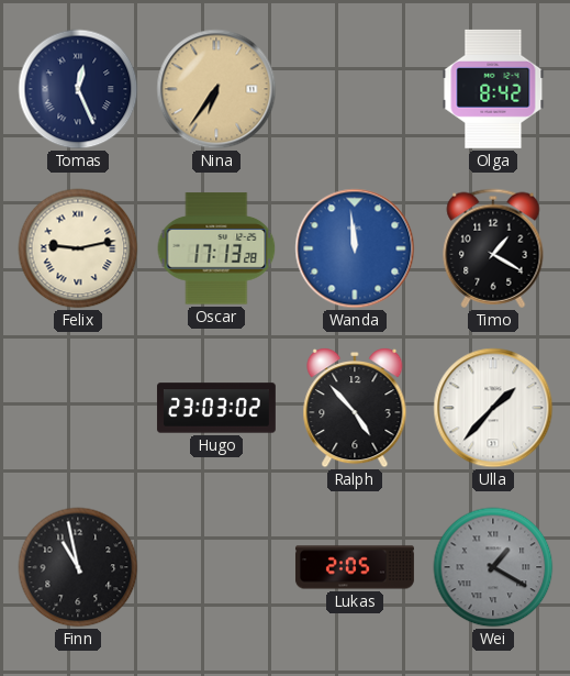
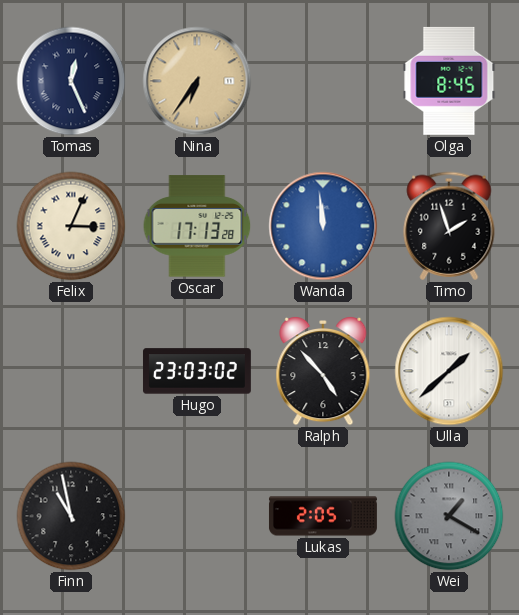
Olga: 8:42 -> 8:45
Felix: 9:13 -> 3:04
Timo: 1:20 -> 1:57
Ulla: 1:37 -> 1:38
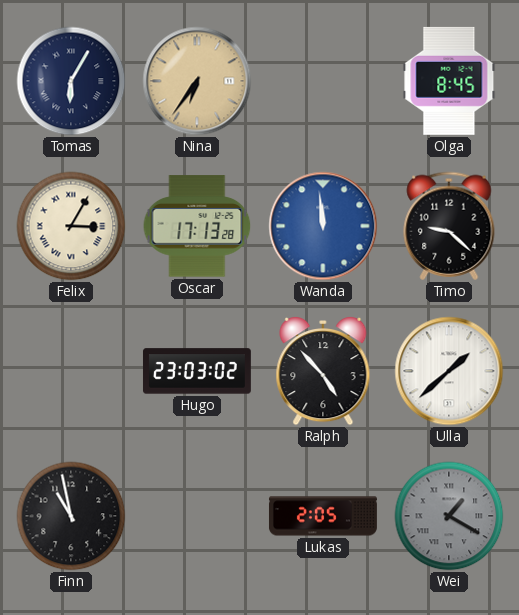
Tomas: 12:26 -> 6:05
Felix: 3:04 -> 3:05
Timo: 1:57 -> 9:22
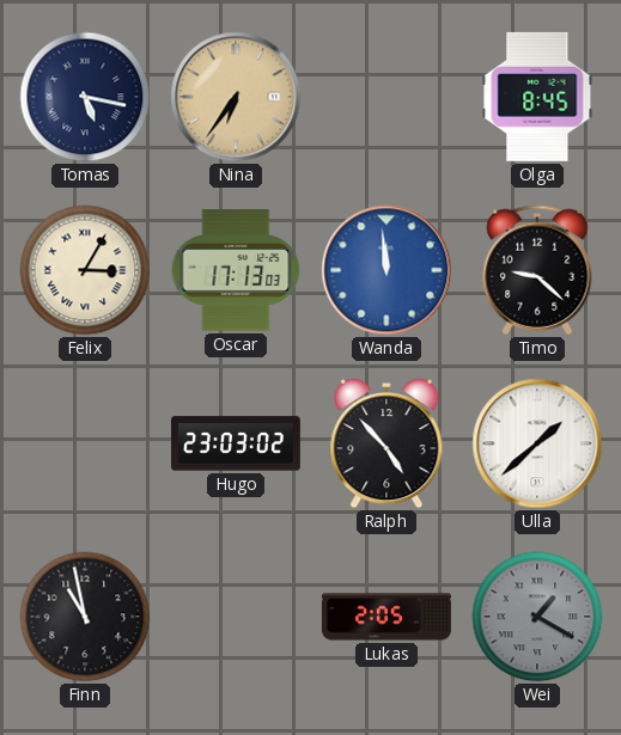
Tomas: 6:05 -> 5:17
Oscar: 17:13:28 -> 17:13:03
